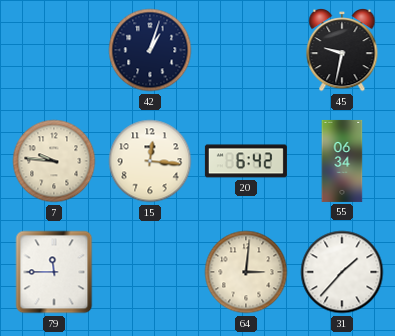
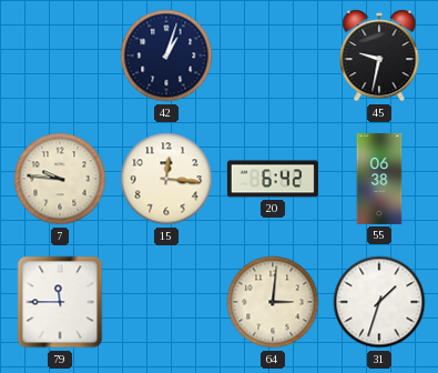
55: 06:34 -> 06:38
31: 1:37 -> 1:33
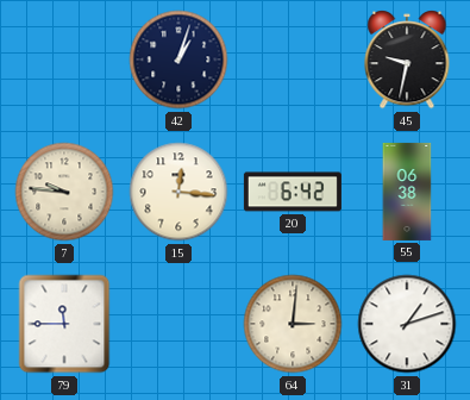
31: 1:33 -> 1:12
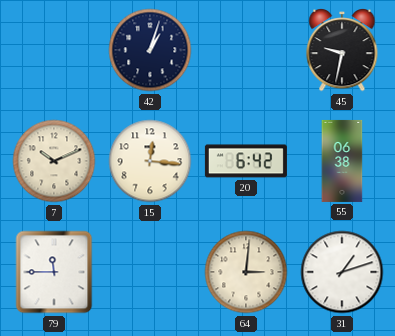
7: 9:46 -> 10:11
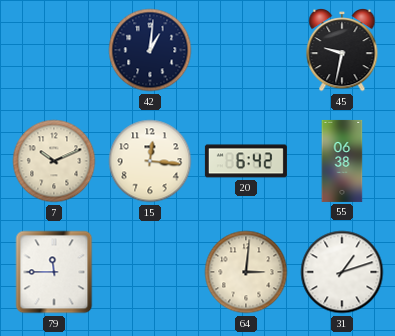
42: 1:03 -> 1:01
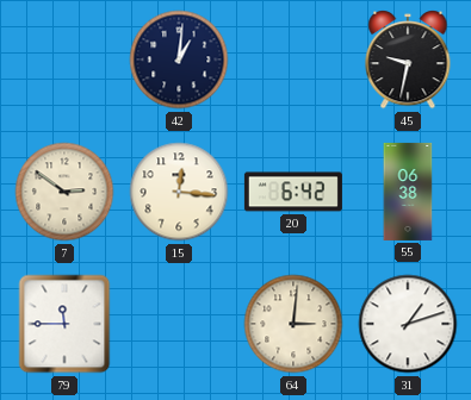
7: 10:11 -> 2:51
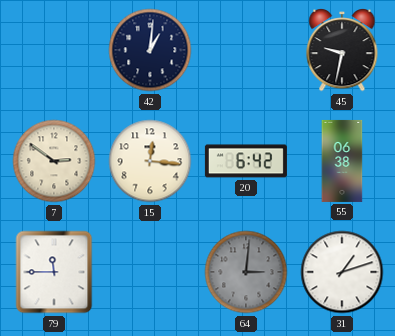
64 dial: cream -> grey
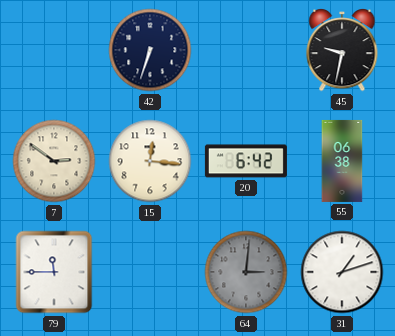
42: 1:01 -> 6:33
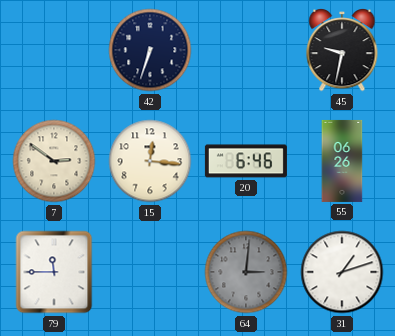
20: 6:42 -> 6:46
55: 06:38 -> 06:26
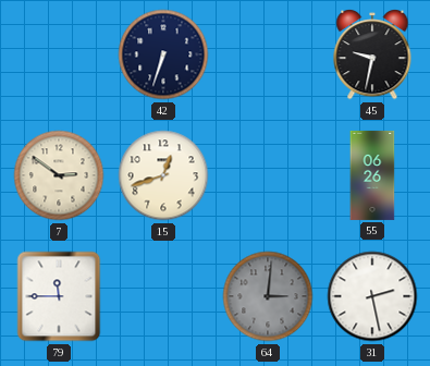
15: 12:16 -> 12:42
20: 6:46 -> none
31: 1:12 -> 2:28
